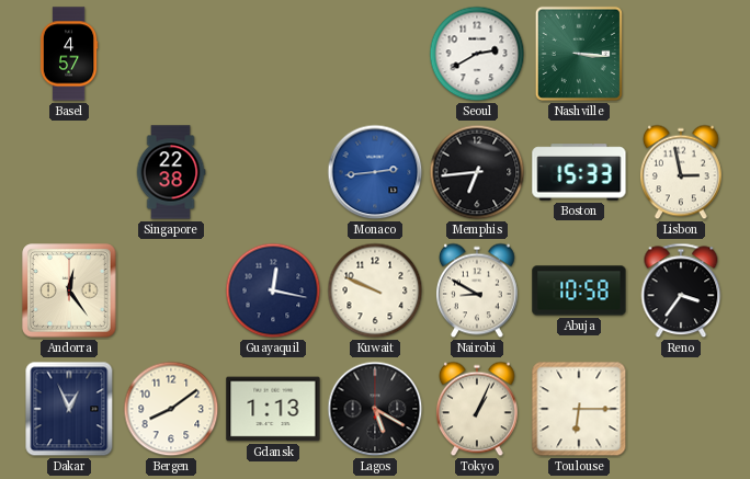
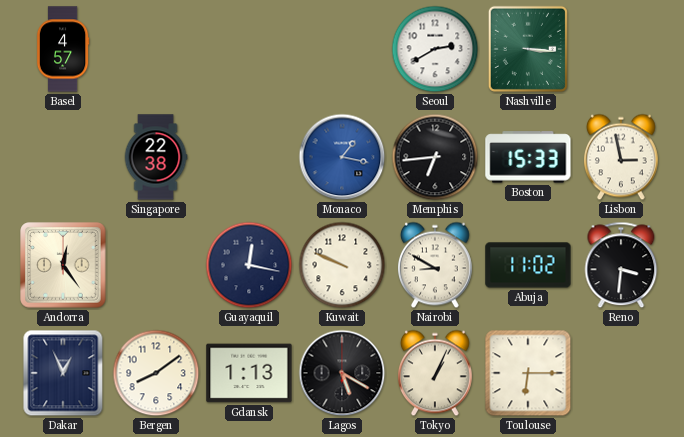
Monaco: 2:44 -> 1:17
Abuja: 10:58 -> 11:02
Reno: 3:36 -> 3:31
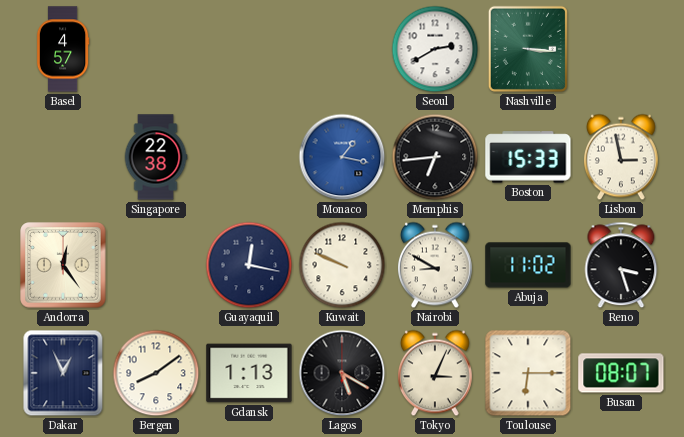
Reno: 3:31 -> 3:27
Tokyo: 1:04 -> 3:04
Busan: none -> 08:07
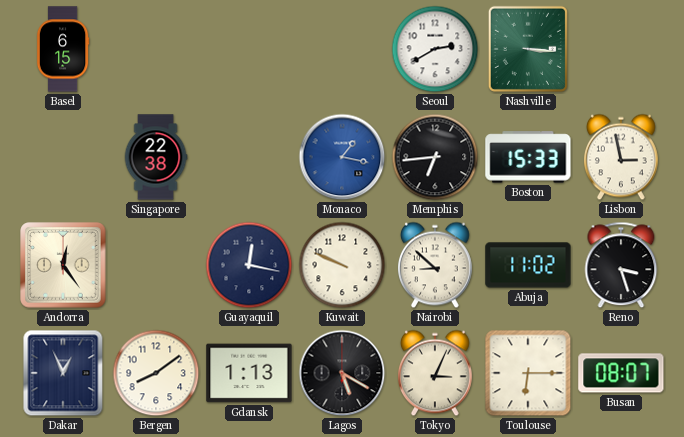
Basel: 4:57 -> 6:15
Nairobi: 8:50 -> 8:52
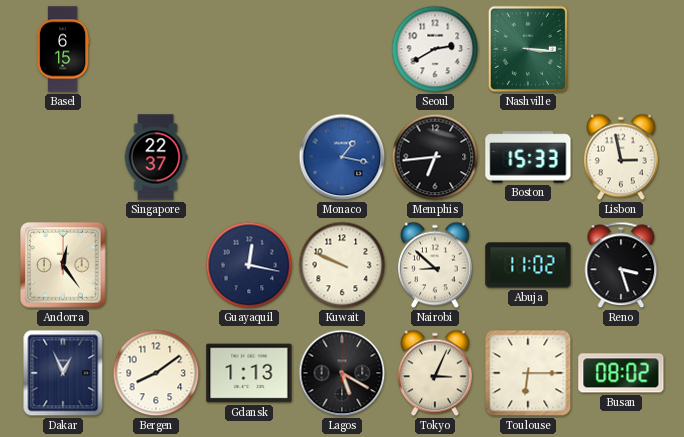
Singapore: 22:38 -> 22:37
Busan: 08:07 -> 08:02
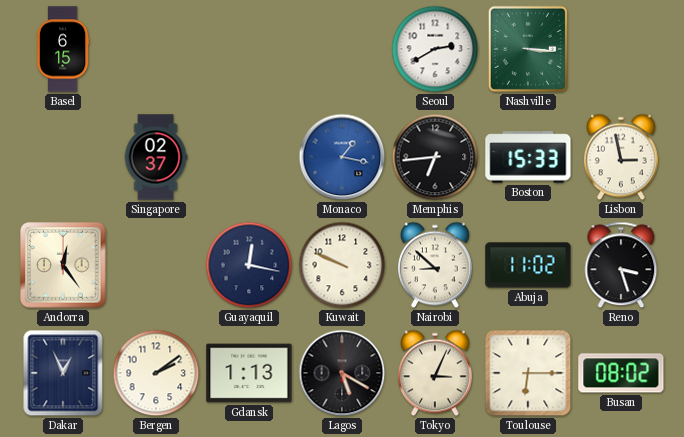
Singapore: 22:37 -> 02:37
Bergen: 8:09 -> 2:09
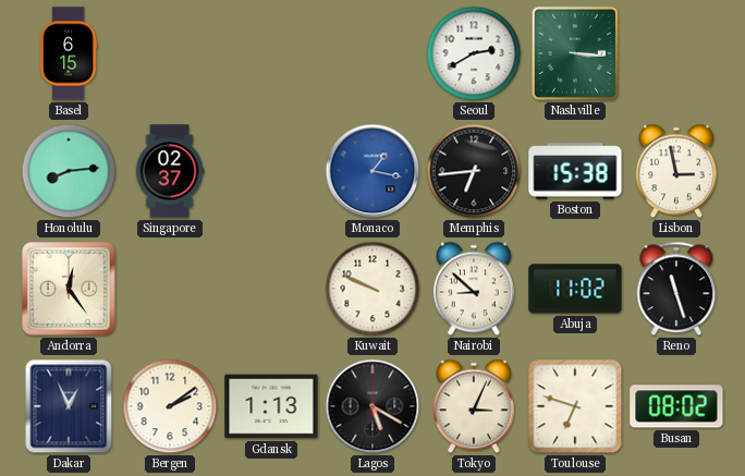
Honolulu: none -> 8:14
Boston: 15:33 -> 15:38
Guayaquil: 12:17 -> none
Reno: 3:27 -> 11:27
Toulouse: 6:15 -> 6:48
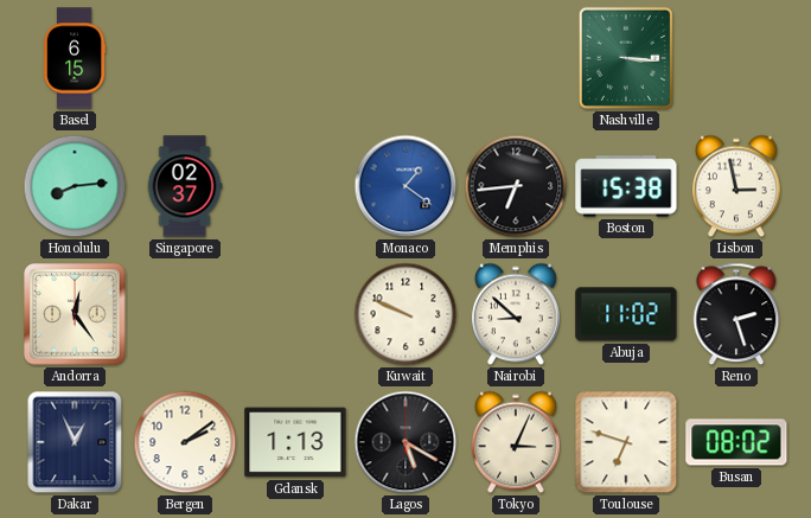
Seoul: 2:40 -> none
Monaco: 1:17 -> 1:21
Reno: 11:27 -> 2:27
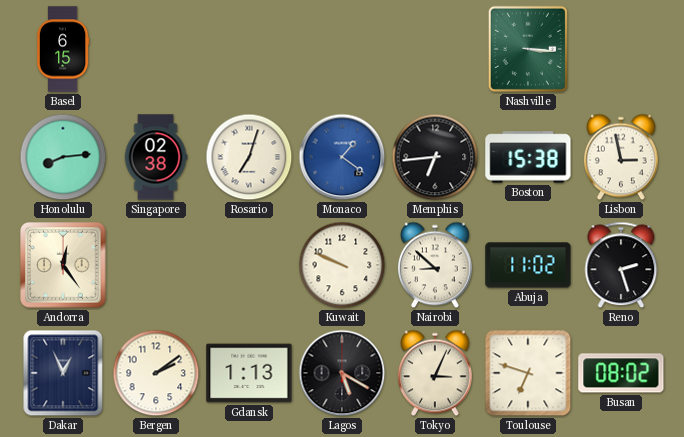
Singapore: 02:37 -> 02:38
Rosario: none -> 7:03
